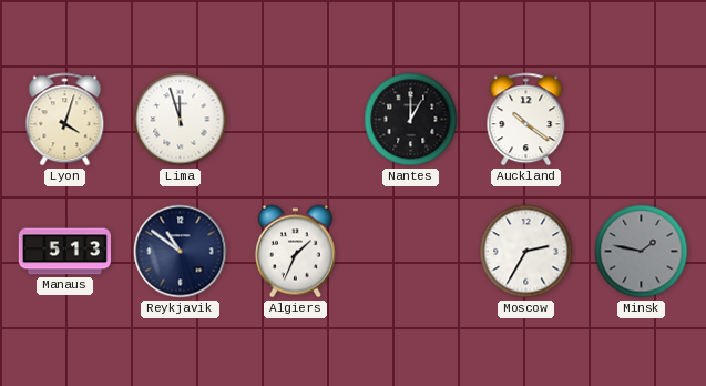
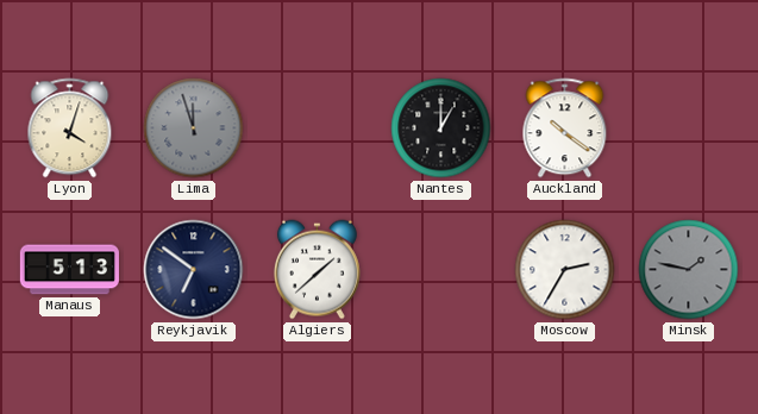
Lima dial: white -> grey
Reykjavik: 10:51 -> 6:51
Algiers: 1:34 -> 1:38
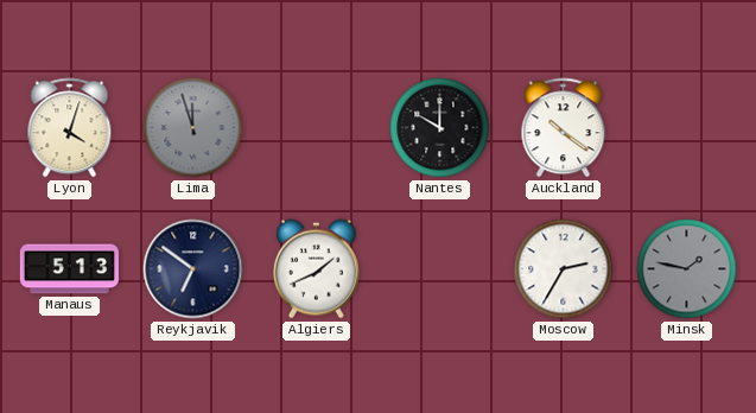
Nantes: 1:00 -> 10:00
Algiers: 1:38 -> 1:41
